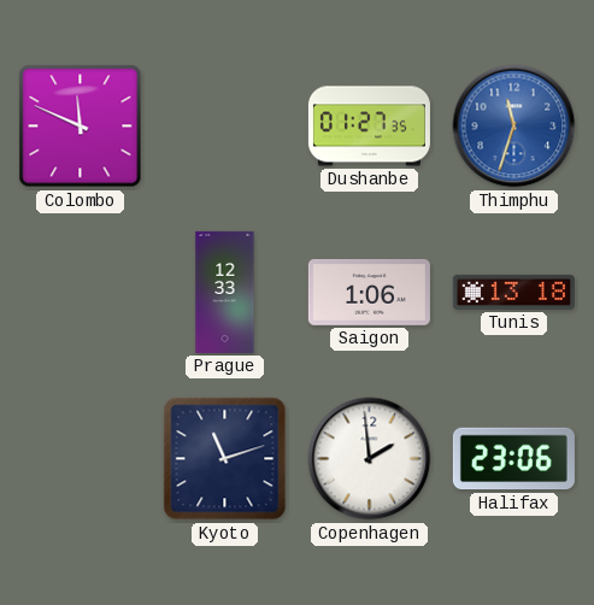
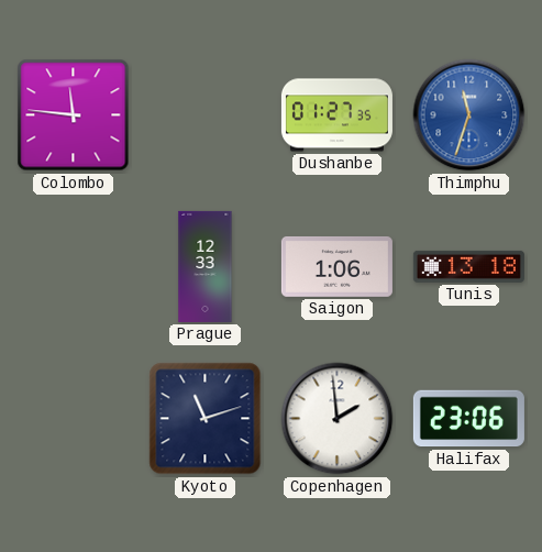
Colombo: 11:49 -> 11:46
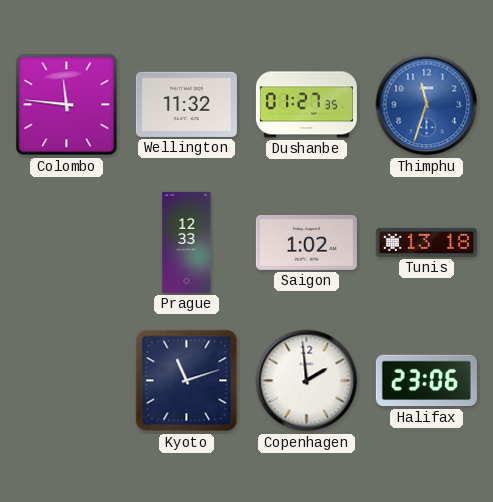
Wellington: none -> 11:32
Saigon: 1:06 -> 1:02
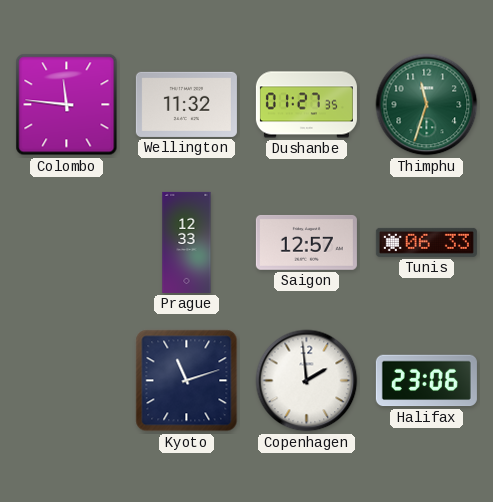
Thimphu dial: blue -> green
Saigon: 1:02 -> 12:57
Tunis: 13:18 -> 06:33
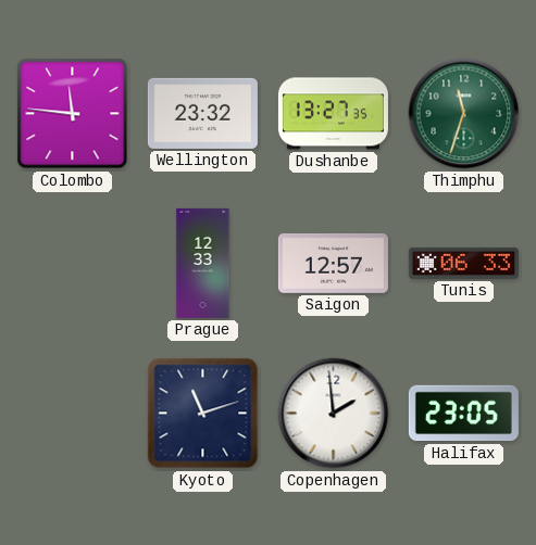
Wellington: 11:32 -> 23:32
Dushanbe: 01:27 -> 13:27
Halifax: 23:06 -> 23:05
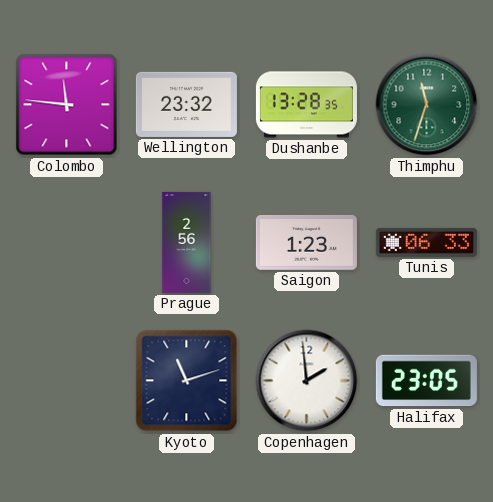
Dushanbe: 13:27 -> 13:28
Prague: 12:33 -> 2:56
Saigon: 12:57 -> 1:23
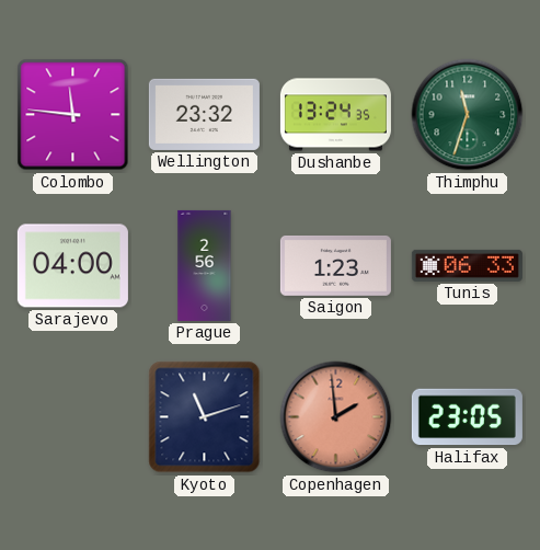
Dushanbe: 13:28 -> 13:24
Sarajevo: none -> 04:00
Copenhagen dial: white -> salmon
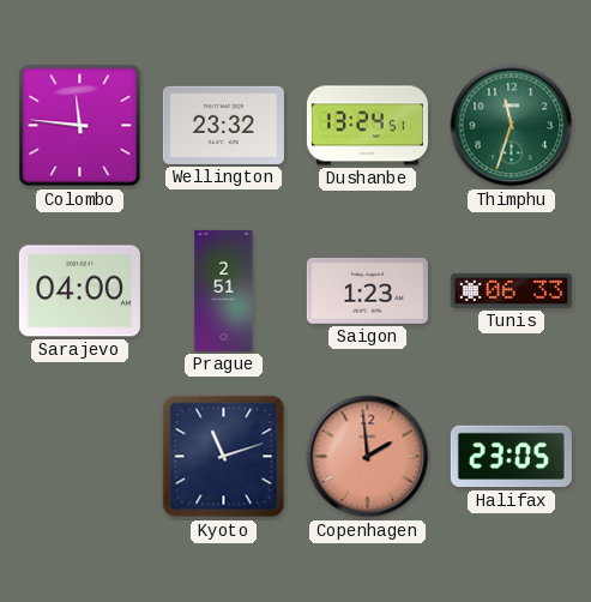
Dushanbe: 13:24:35 -> 13:24:51
Prague: 2:56 -> 2:51
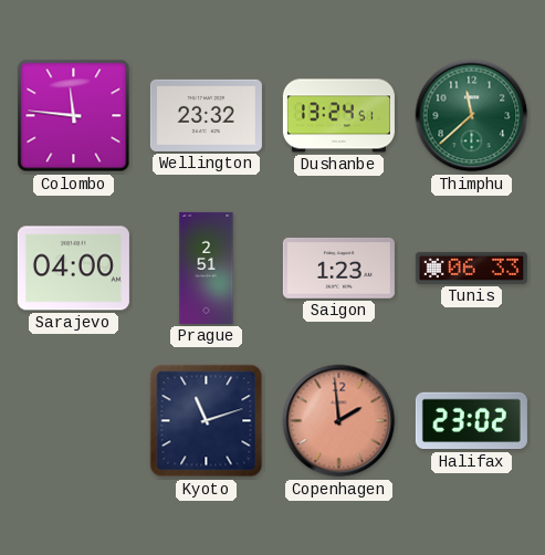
Thimphu: 11:33 -> 11:38
Halifax: 23:05 -> 23:02
